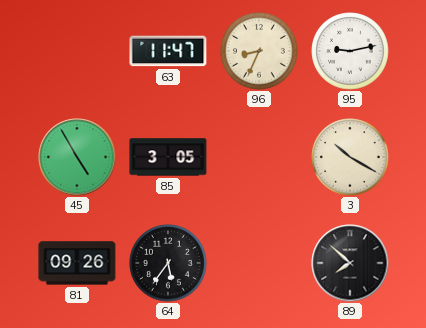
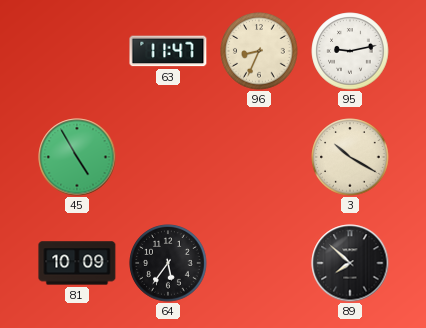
85: 3:05 -> none
81: 09:26 -> 10:09
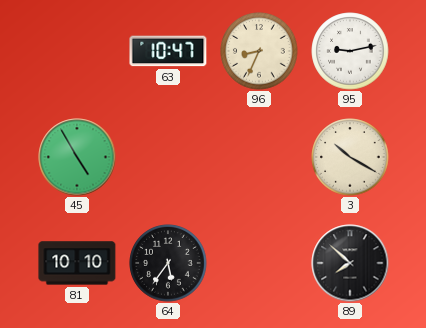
63: 11:47 -> 10:47
81: 10:09 -> 10:10
